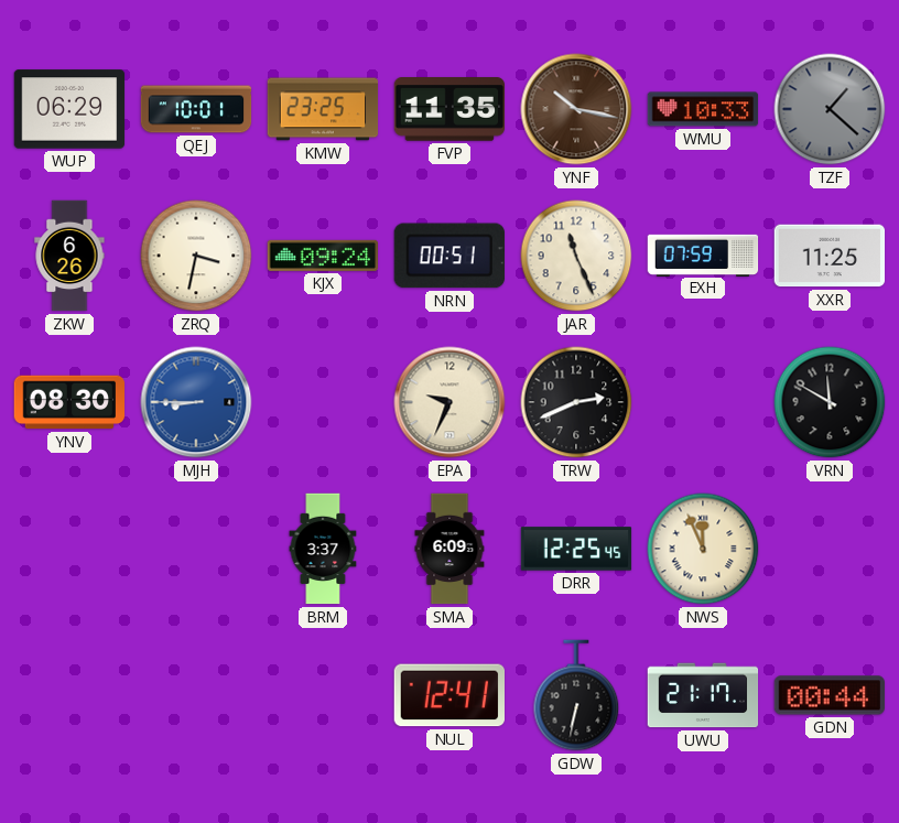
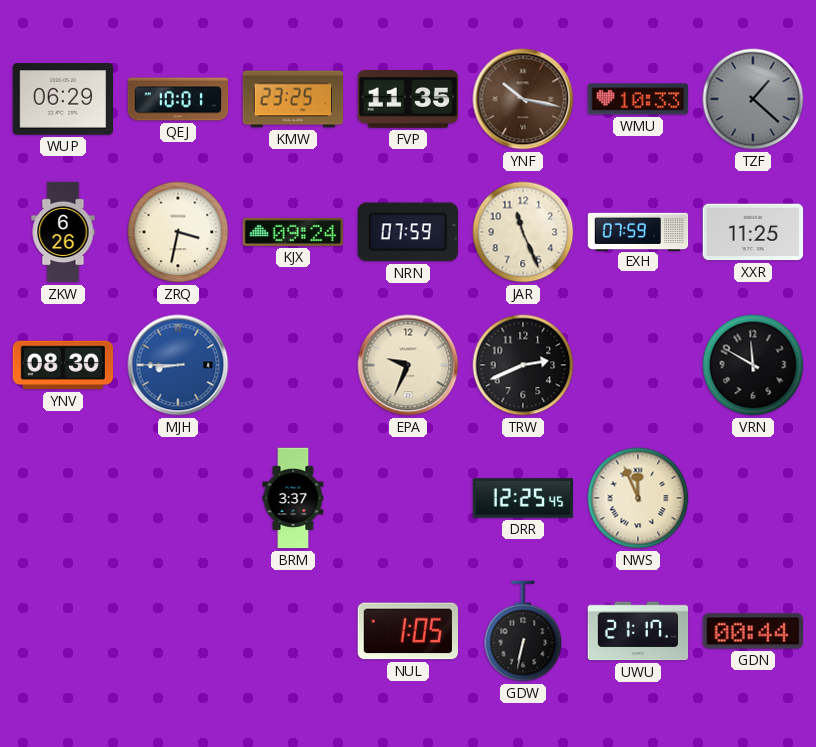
NRN: 00:51 -> 07:59
SMA: 6:09 -> none
NUL: 12:41 -> 1:05
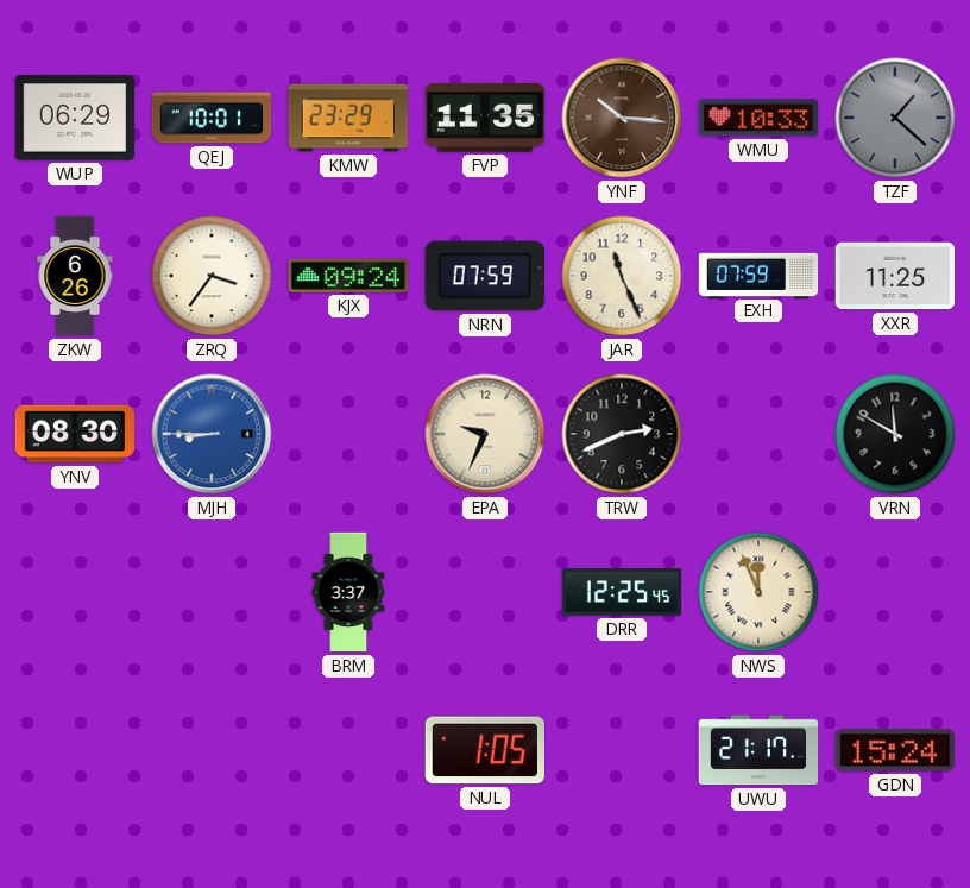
KMW: 23:25 -> 23:29
YNF: 10:17 -> 10:16
ZRQ: 3:32 -> 3:36
GDW: 6:32 -> none
GDN: 00:44 -> 15:24
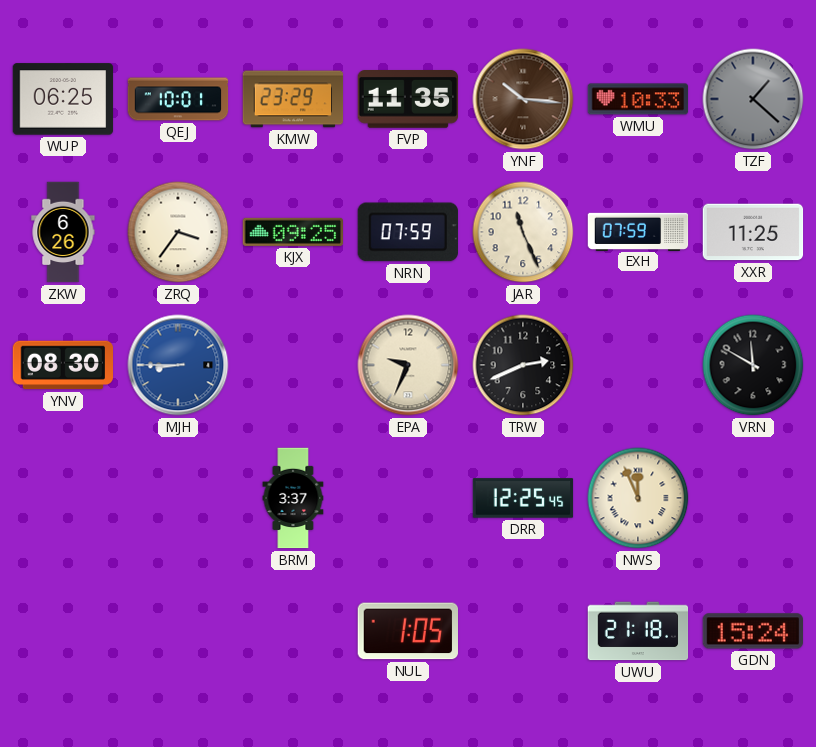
WUP: 06:29 -> 06:25
KJX: 09:24 -> 09:25
UWU: 21:17 -> 21:18
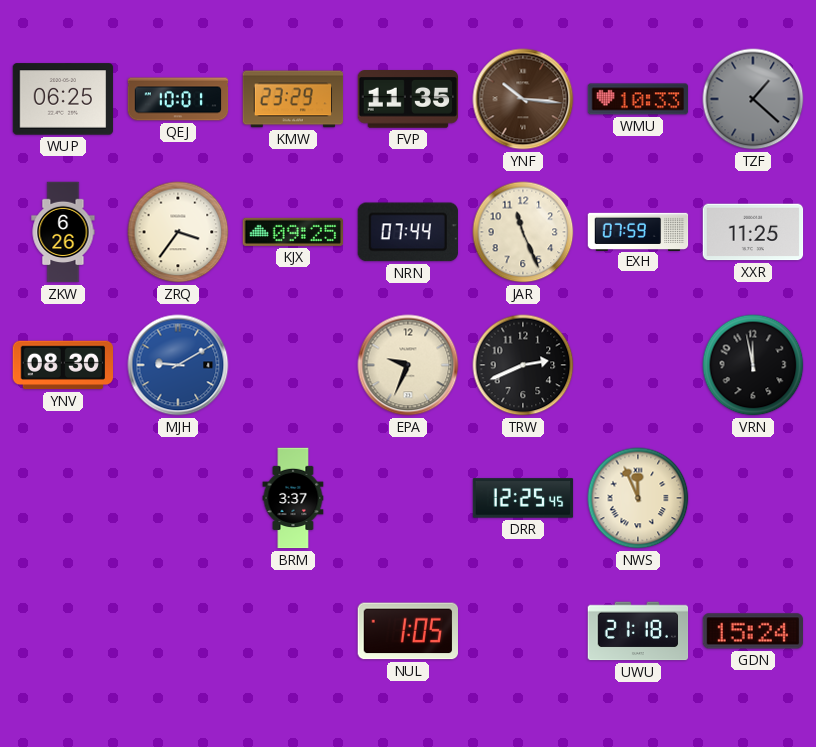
NRN: 07:59 -> 07:44
MJH: 8:45 -> 9:10
VRN: 11:50 -> 11:58
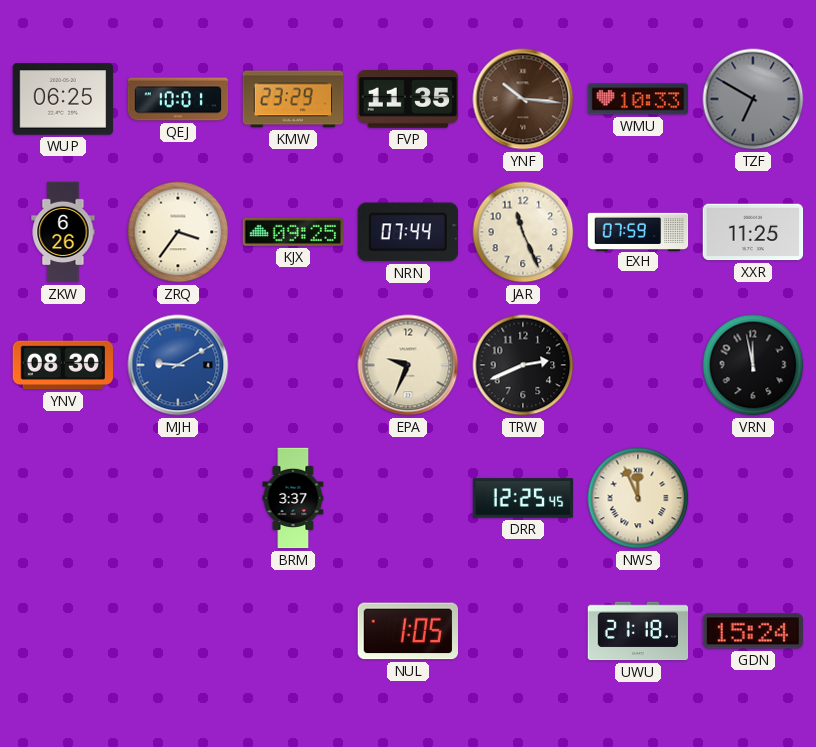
TZF: 1:22 -> 6:50
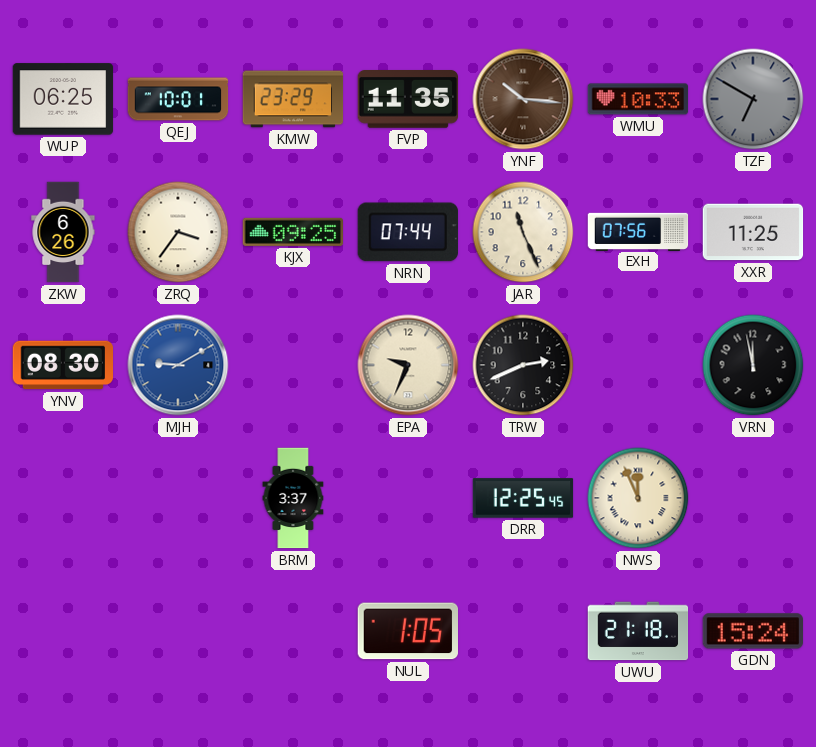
EXH: 07:59 -> 07:56
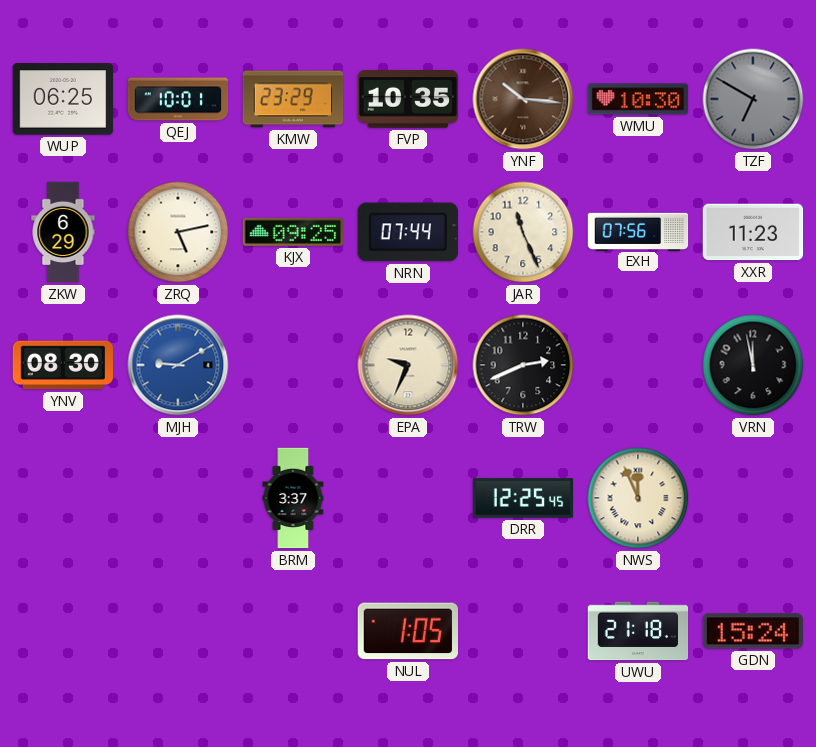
FVP: 11:35 -> 10:35
WMU: 10:33 -> 10:30
ZKW: 6:26 -> 6:29
ZRQ: 3:36 -> 5:13
XXR: 11:25 -> 11:23
